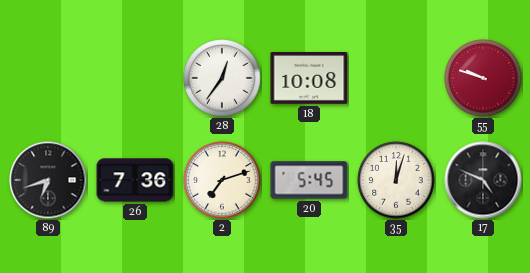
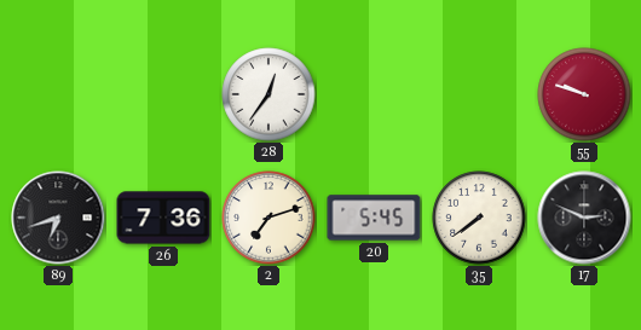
18: 10:08 -> none
35: 12:03 -> 7:39
17: 4:49 -> 2:49
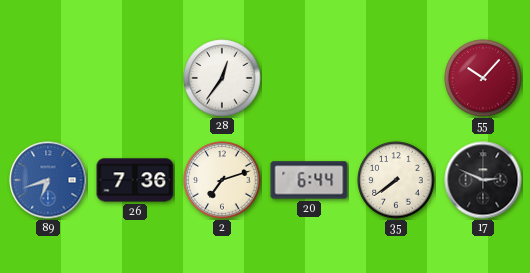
55: 9:48 -> 10:07
89 dial: black -> blue
20: 5:45 -> 6:44
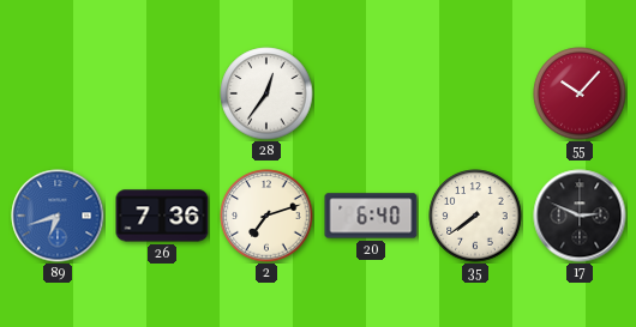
20: 6:44 -> 6:40
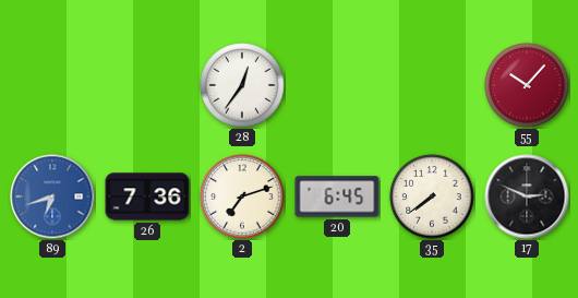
20: 6:40 -> 6:45
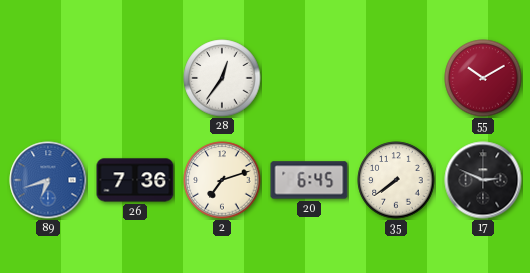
55: 10:07 -> 10:10
